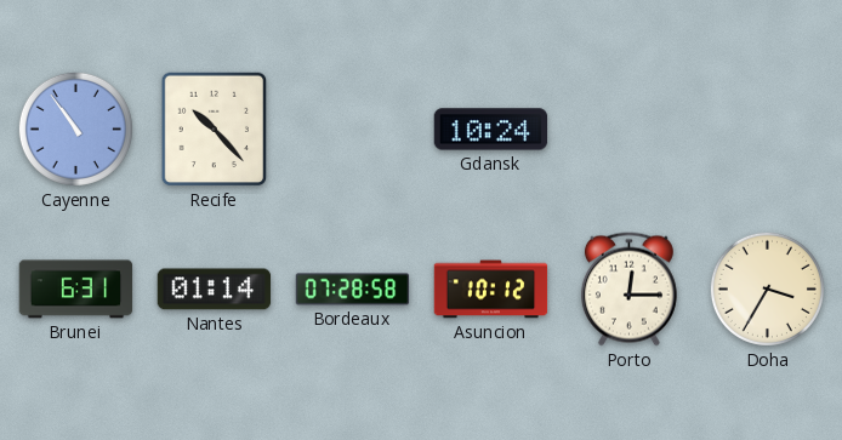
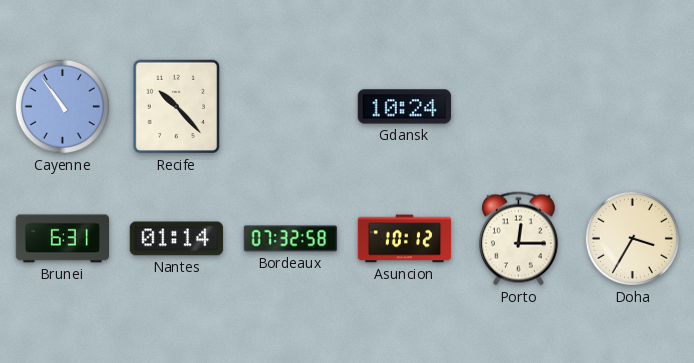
Bordeaux: 07:28 -> 07:32
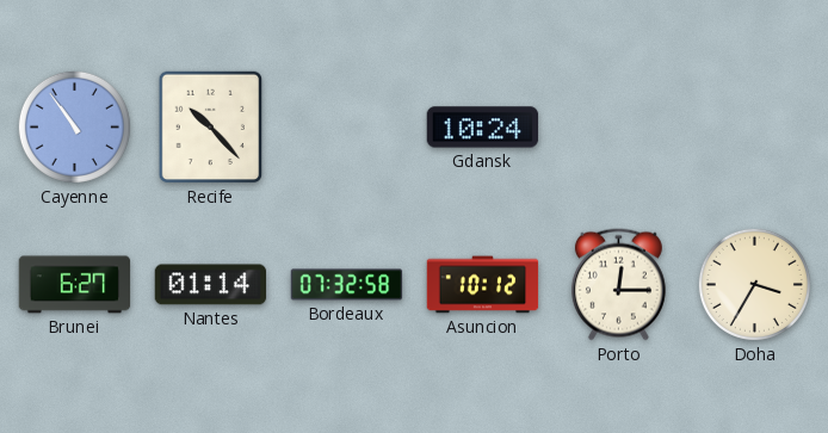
Brunei: 6:31 -> 6:27
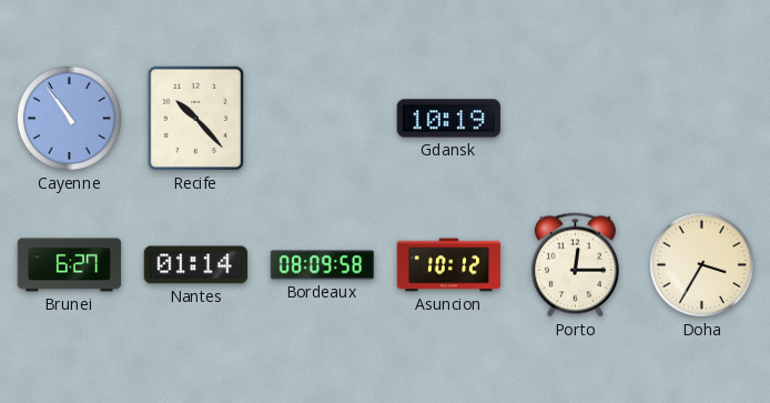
Gdansk: 10:24 -> 10:19
Bordeaux: 07:32 -> 08:09
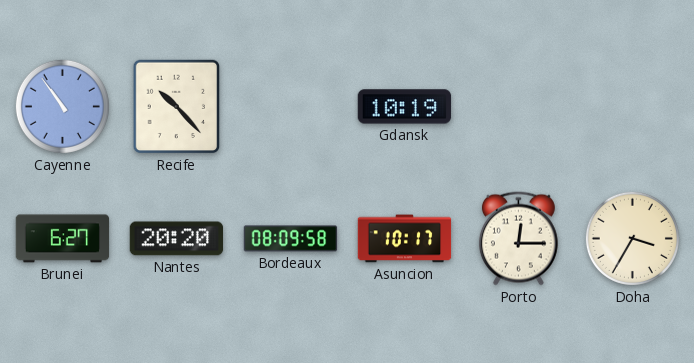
Nantes: 01:14 -> 20:20
Asuncion: 10:12 -> 10:17
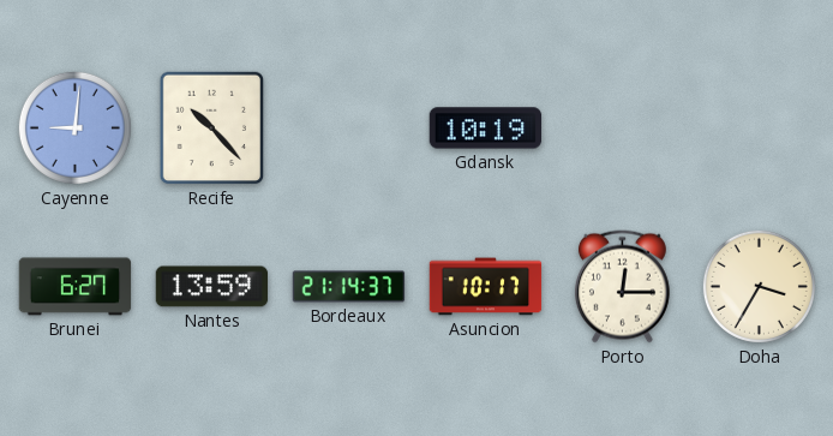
Cayenne: 10:54 -> 9:01
Nantes: 20:20 -> 13:59
Bordeaux: 08:09 -> 21:14
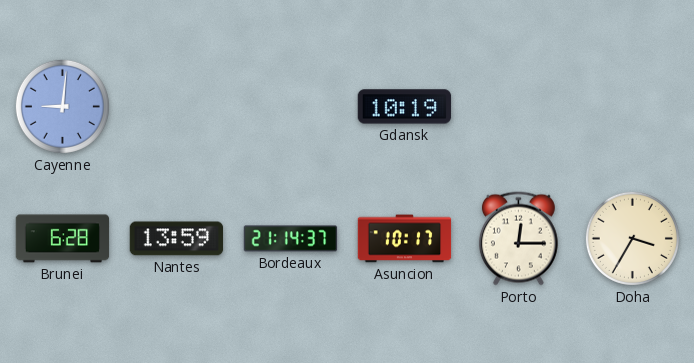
Recife: 10:23 -> none
Brunei: 6:27 -> 6:28
